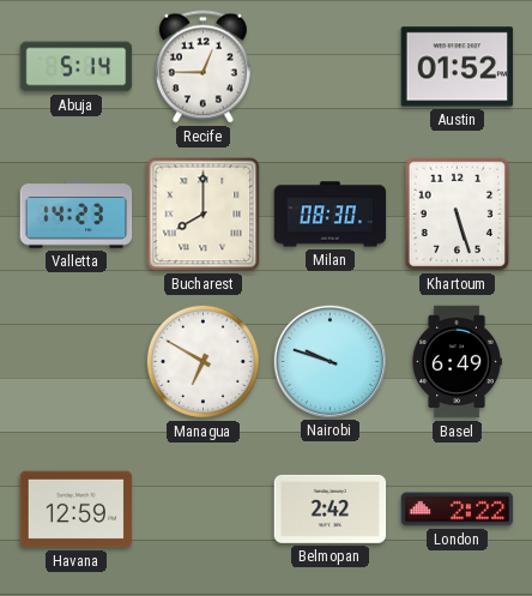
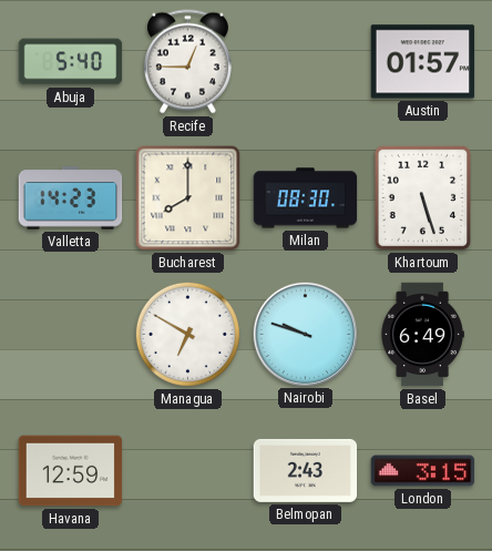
Abuja: 5:14 -> 5:40
Austin: 01:52 -> 01:57
Belmopan: 2:42 -> 2:43
London: 2:22 -> 3:15
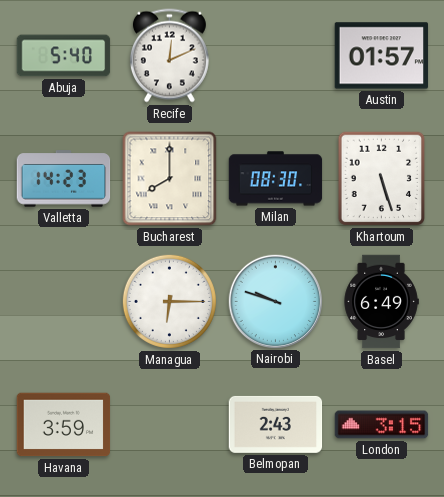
Recife: 12:45 -> 12:11
Managua: 6:50 -> 6:15
Havana: 12:59 -> 3:59
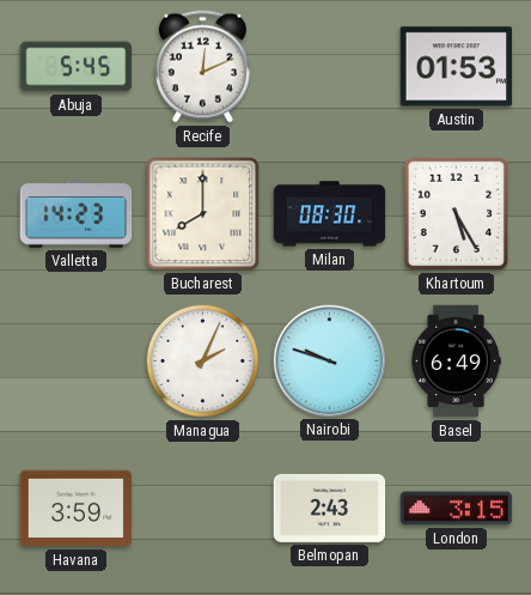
Abuja: 5:40 -> 5:45
Austin: 01:57 -> 01:53
Khartoum: 5:27 -> 5:25
Managua: 6:15 -> 2:04
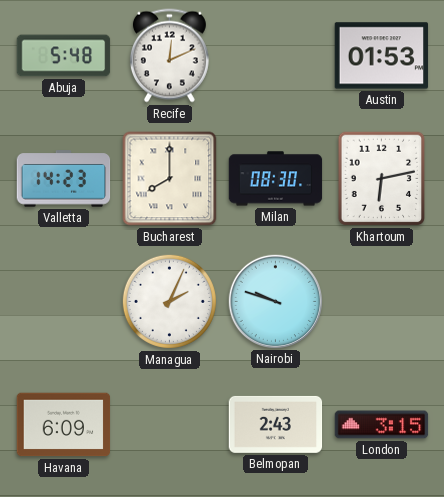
Abuja: 5:45 -> 5:48
Khartoum: 5:25 -> 6:13
Basel: 6:49 -> none
Havana: 3:59 -> 6:09
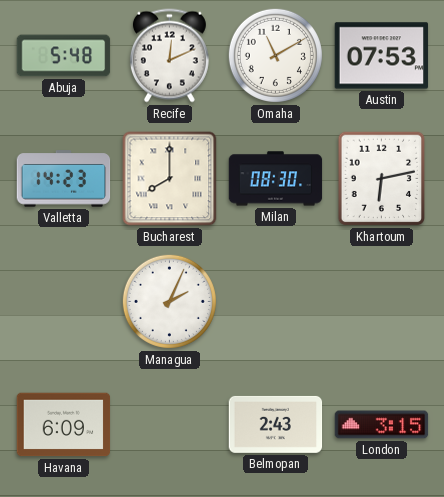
Omaha: none -> 11:10
Austin: 01:53 -> 07:53
Nairobi: 9:48 -> none
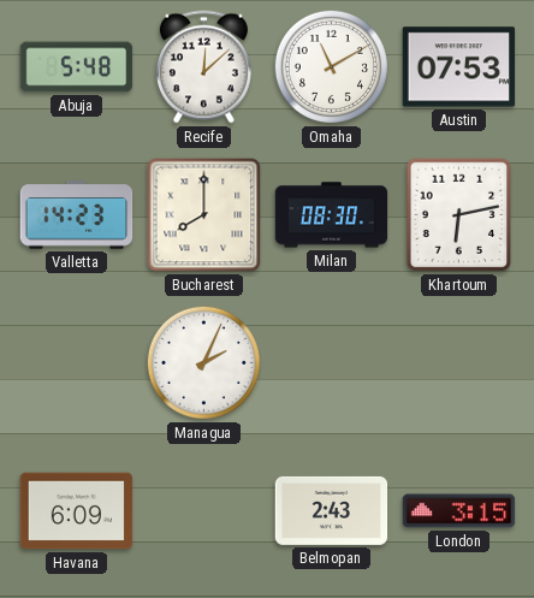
Recife: 12:11 -> 12:08
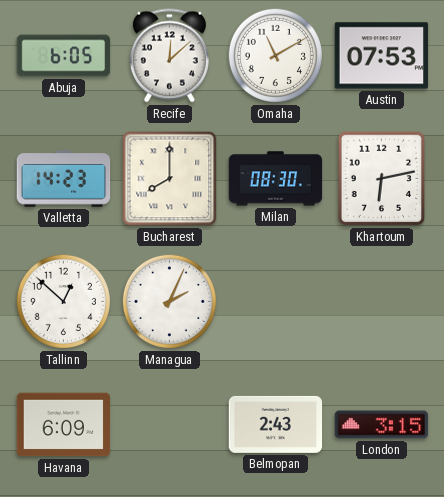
Abuja: 5:48 -> 6:05
Tallinn: none -> 12:52
